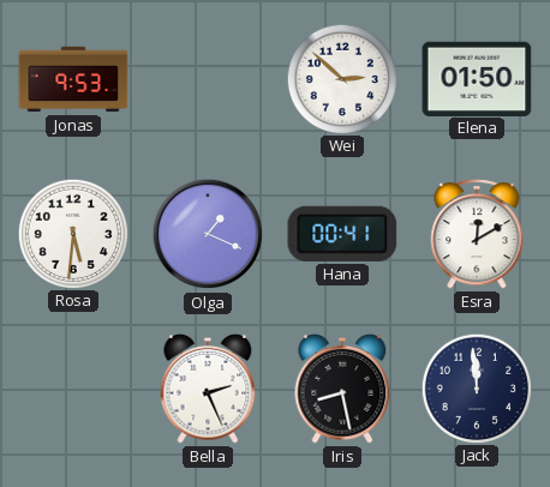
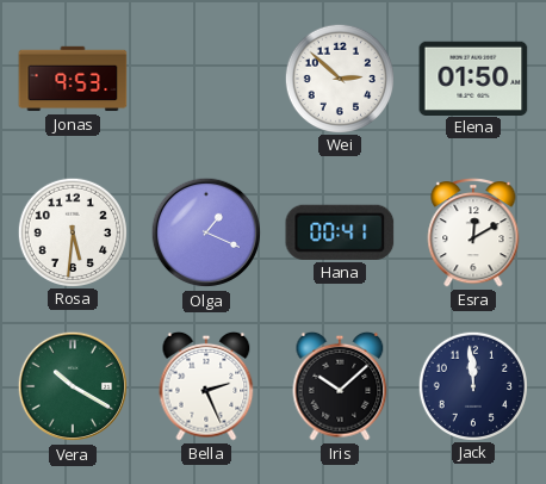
Vera: none -> 10:20
Iris: 8:28 -> 10:08
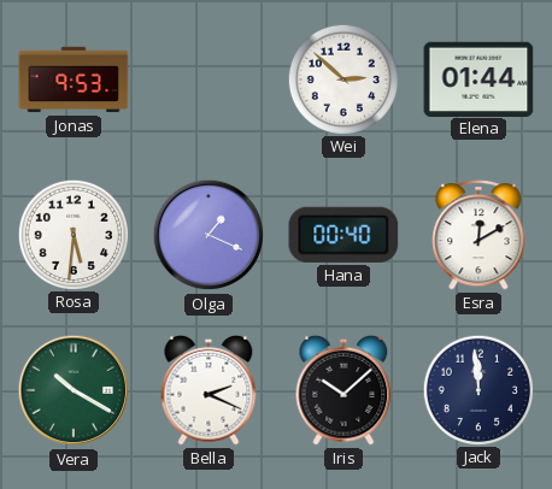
Elena: 01:50 -> 01:44
Hana: 00:41 -> 00:40
Bella: 2:26 -> 2:19
